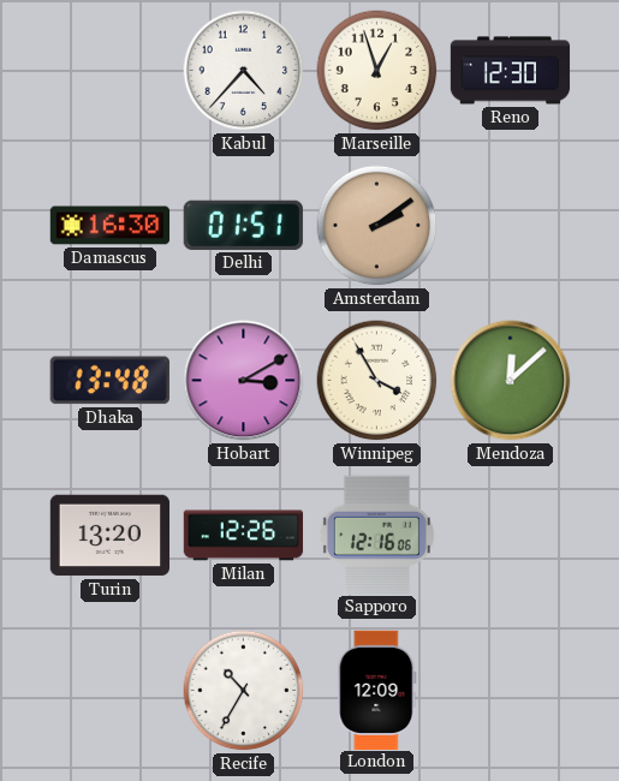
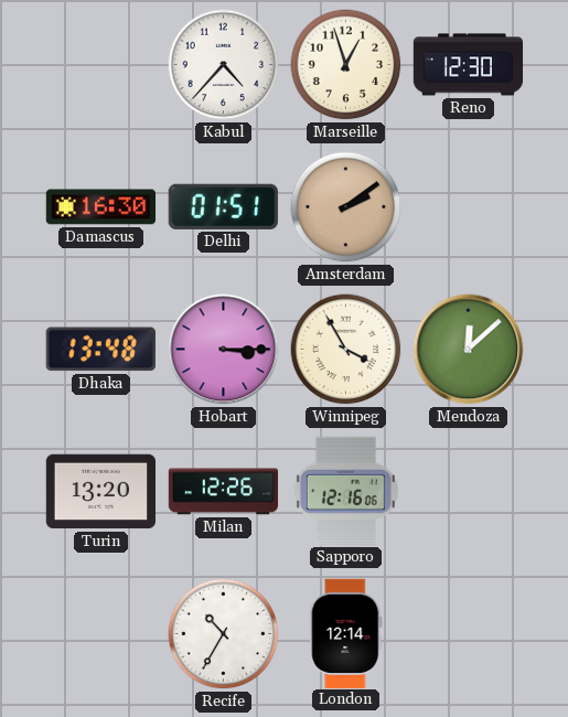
Hobart: 3:10 -> 3:15
London: 12:09 -> 12:14
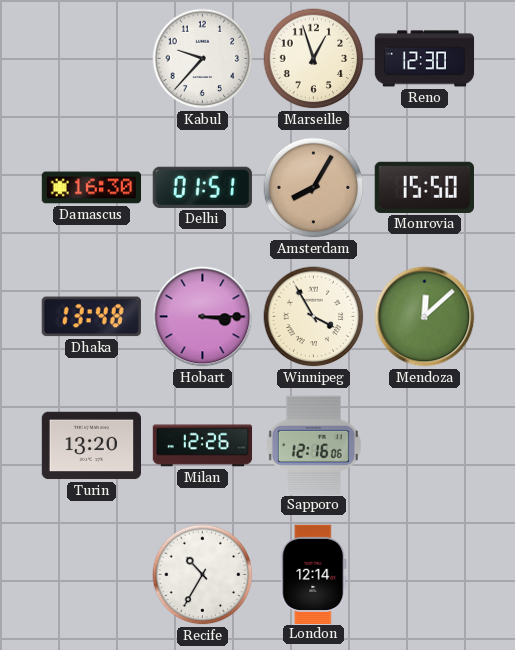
Kabul: 4:37 -> 9:37
Amsterdam: 2:09 -> 8:05
Monrovia: none -> 15:50
